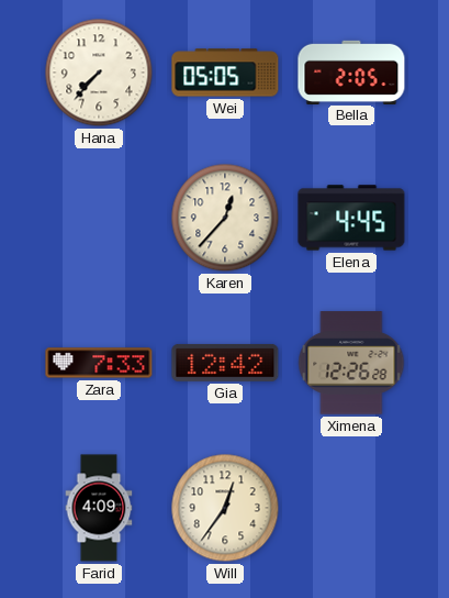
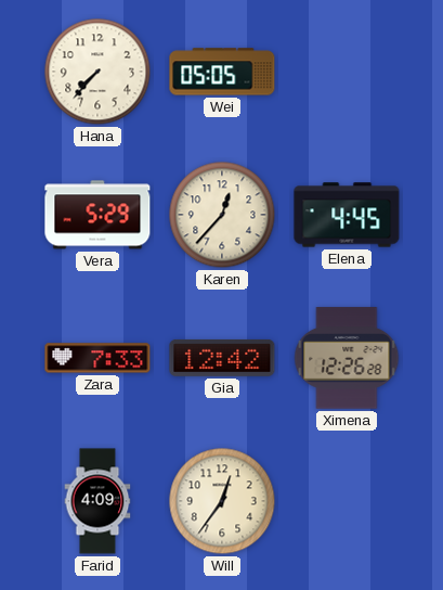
Bella: 2:05 -> none
Vera: none -> 5:29
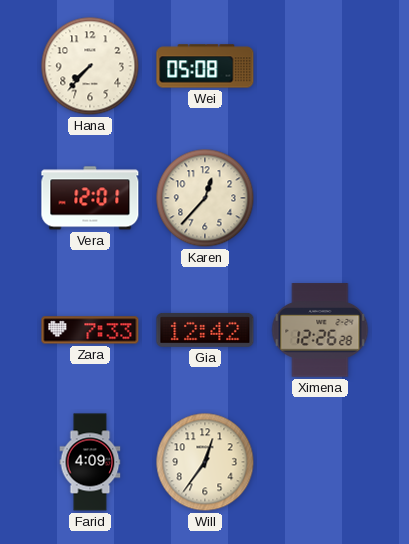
Wei: 05:05 -> 05:08
Vera: 5:29 -> 12:01
Elena: 4:45 -> none
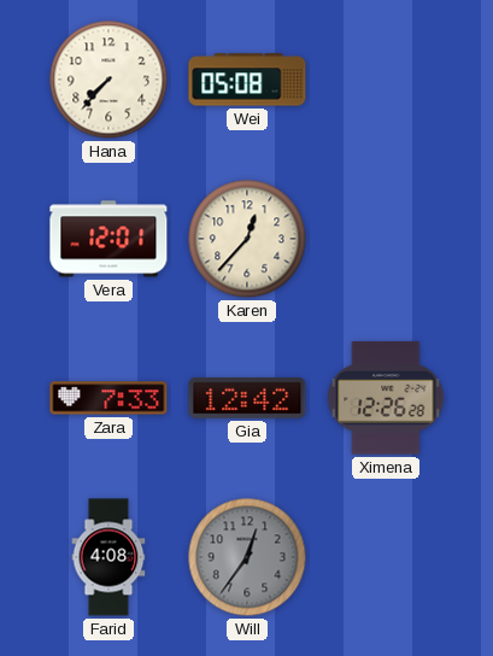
Farid: 4:09 -> 4:08
Will dial: cream -> grey
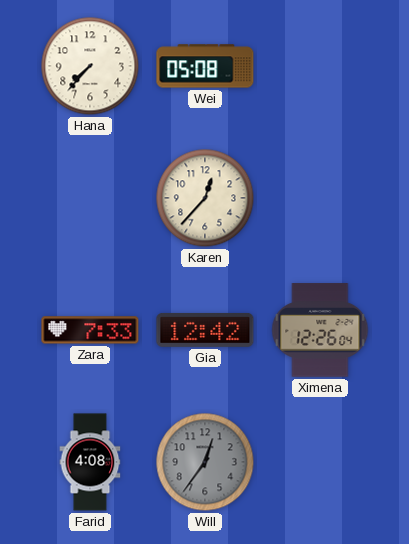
Vera: 12:01 -> none
Ximena: 12:26:28 -> 12:26:04
